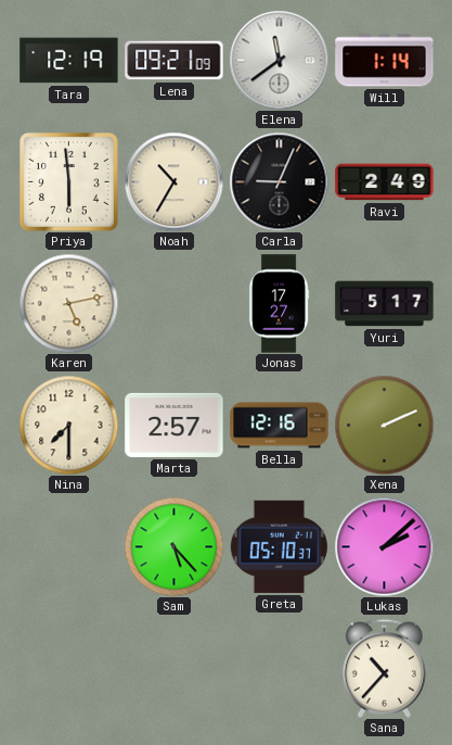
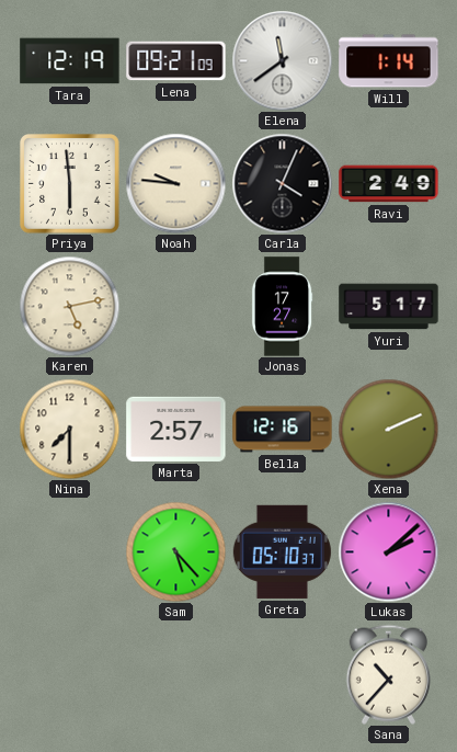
Noah: 10:35 -> 9:46
Carla: 9:04 -> 4:04
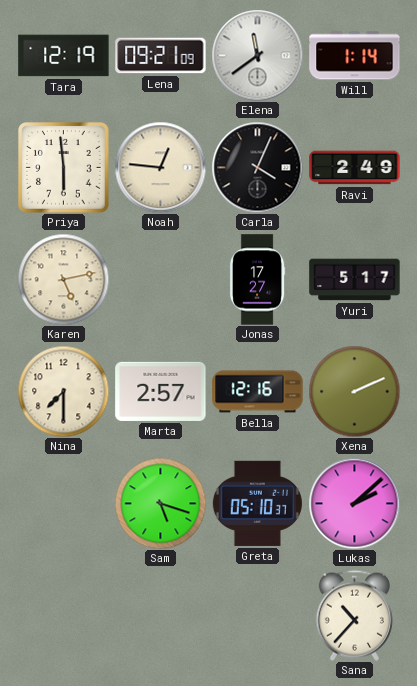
Noah: 9:46 -> 12:46
Sam: 5:23 -> 5:18
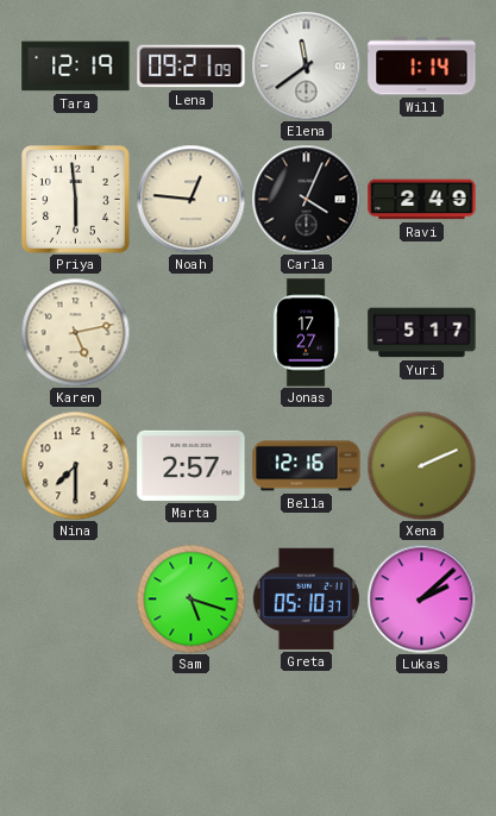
Sana: 10:37 -> none
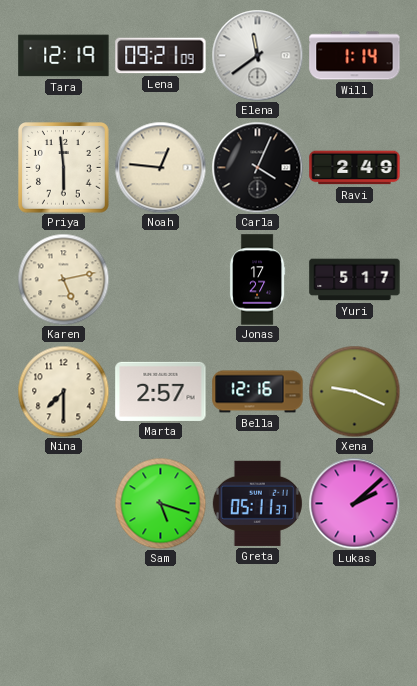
Xena: 2:11 -> 9:19
Greta: 05:10 -> 05:11
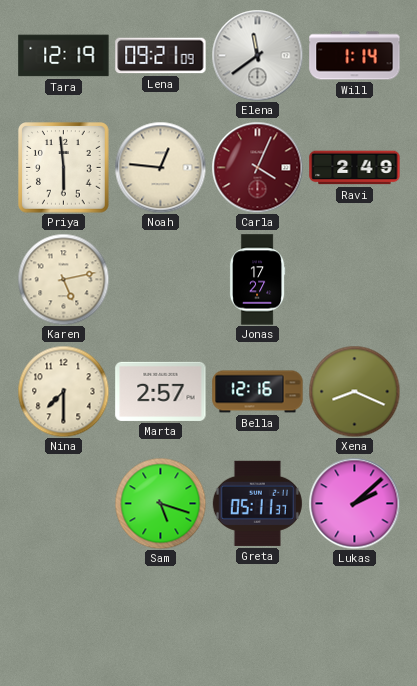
Carla dial: black -> burgundy
Yuri: 5:17 -> none
Xena: 9:19 -> 8:19
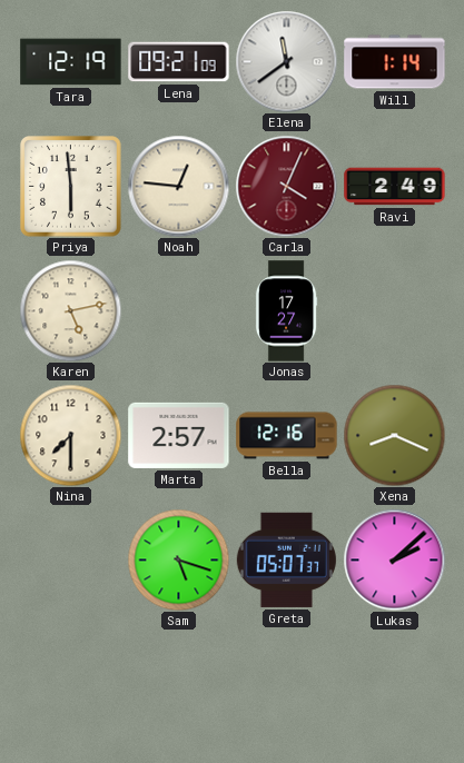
Greta: 05:11 -> 05:07
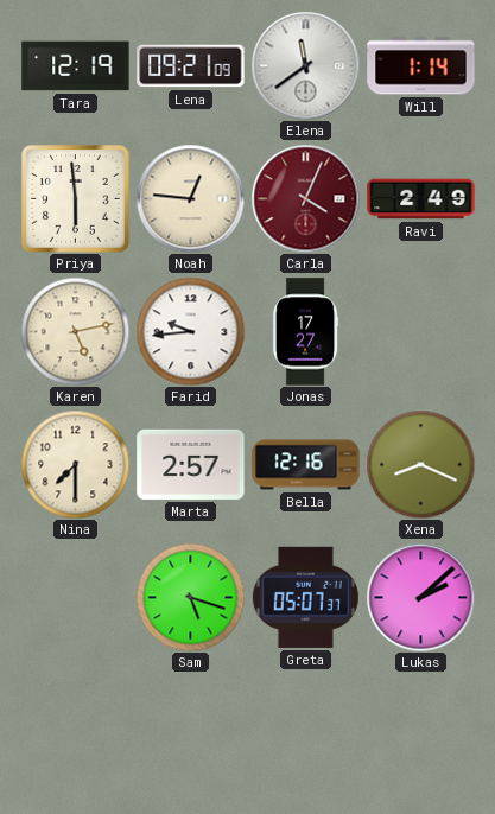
Farid: none -> 9:44
